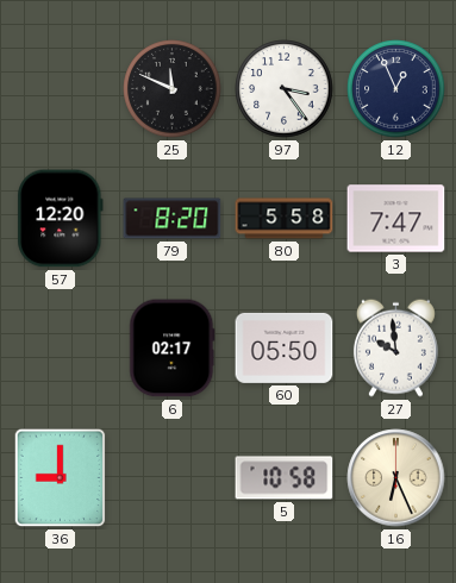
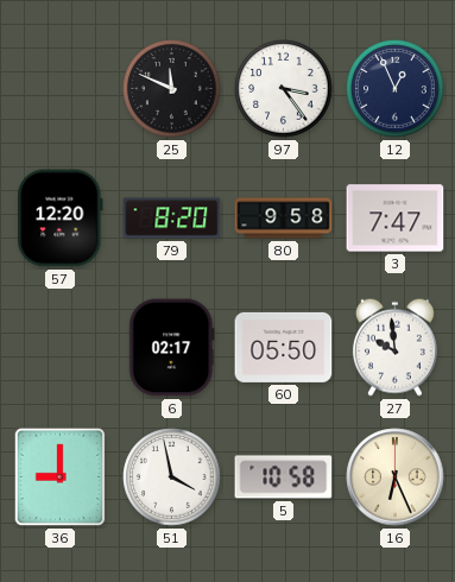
80: 5:58 -> 9:58
51: none -> 3:58
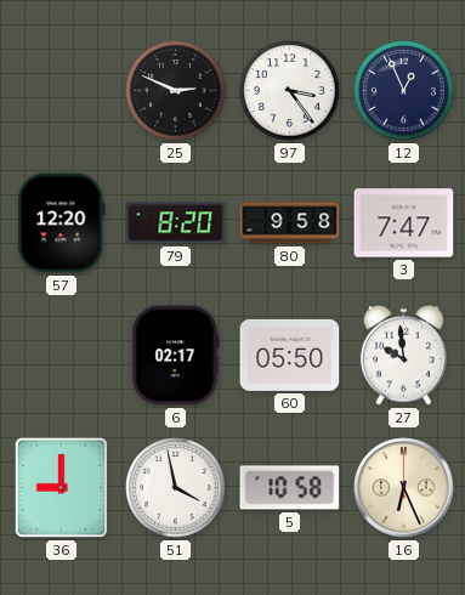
25: 11:49 -> 2:49
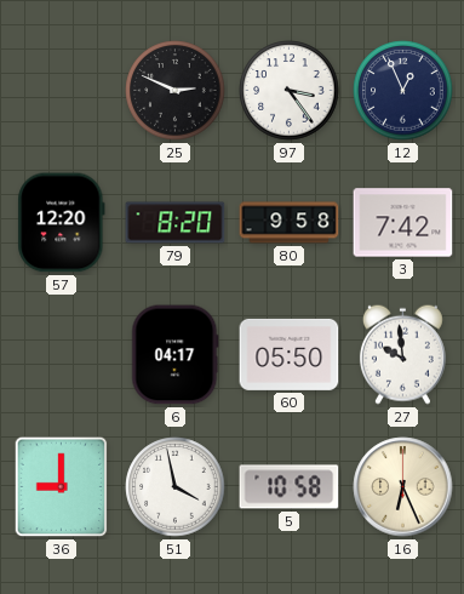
3: 7:47 -> 7:42
6: 02:17 -> 04:17
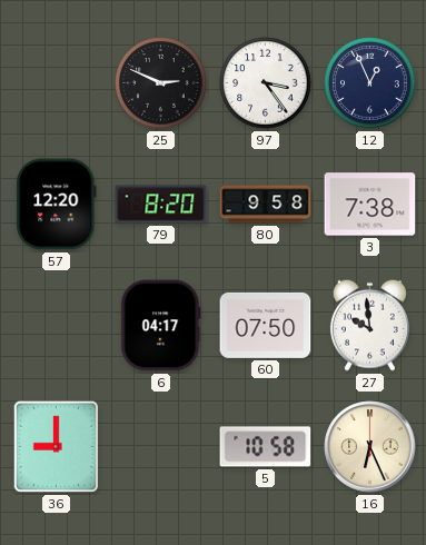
3: 7:42 -> 7:38
60: 05:50 -> 07:50
51: 3:58 -> none
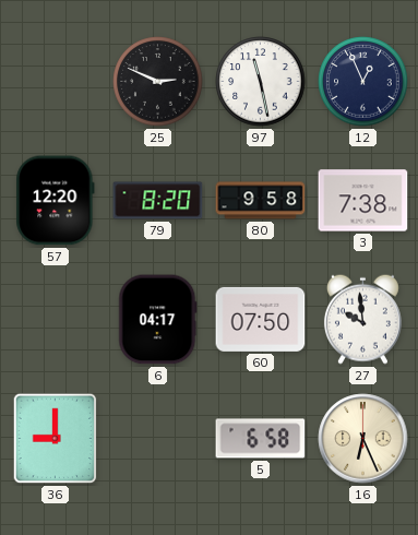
97: 3:24 -> 11:28
5: 10:58 -> 6:58
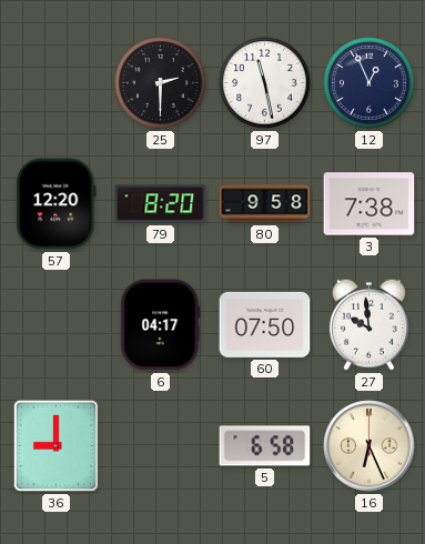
25: 2:49 -> 2:30
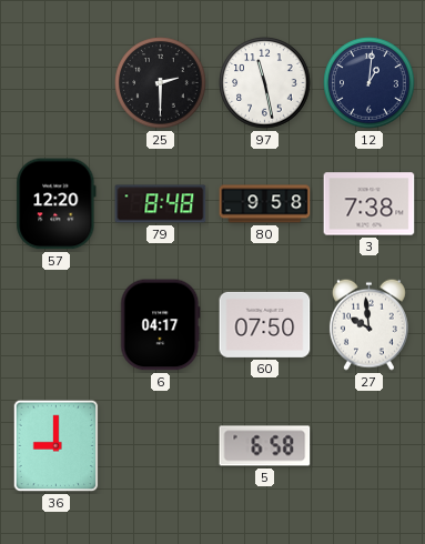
12: 12:56 -> 1:01
79: 8:20 -> 8:48
16: 6:26 -> none
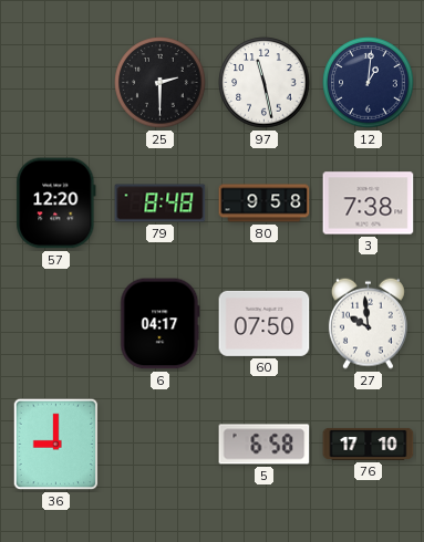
76: none -> 17:10
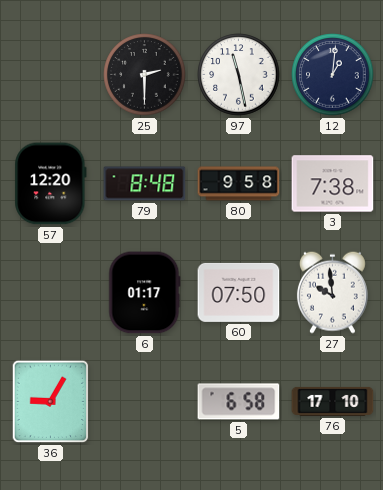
6: 04:17 -> 01:17
36: 9:00 -> 9:05
